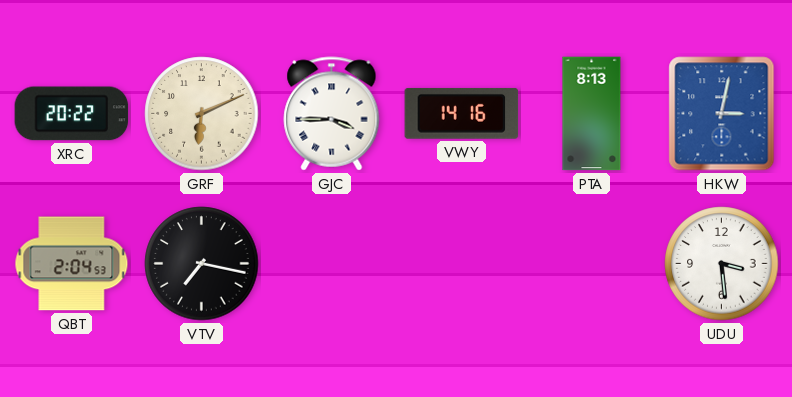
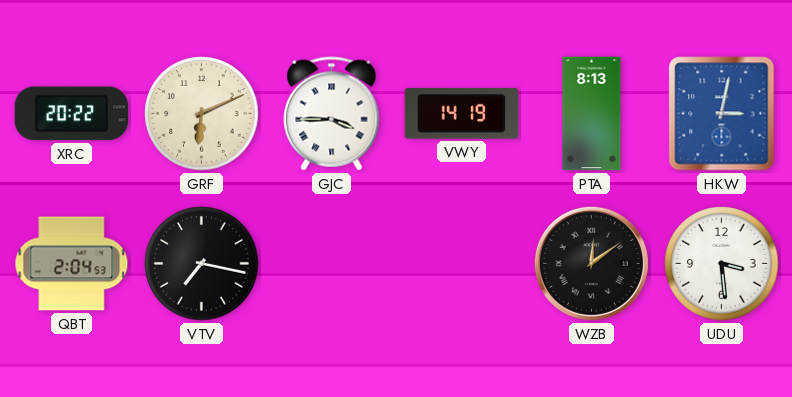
VWY: 14:16 -> 14:19
WZB: none -> 12:09
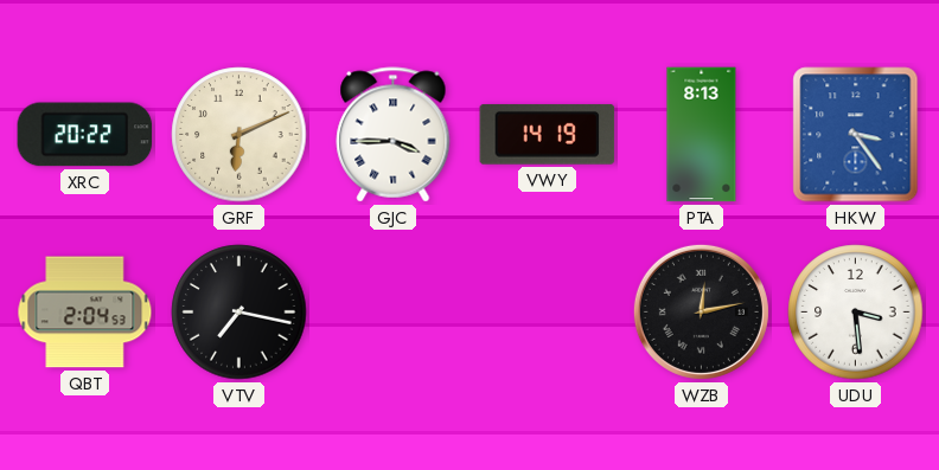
HKW: 3:02 -> 3:24
WZB: 12:09 -> 12:13
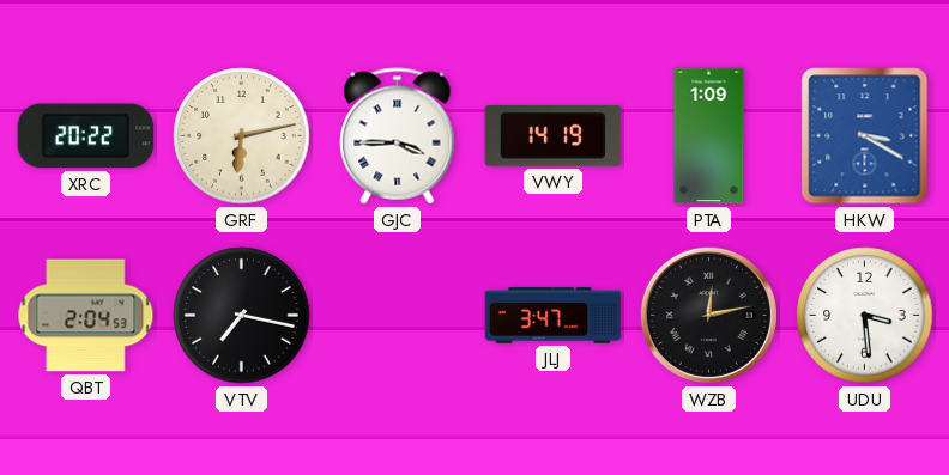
GRF: 6:11 -> 6:13
PTA: 8:13 -> 1:09
HKW: 3:24 -> 3:20
JLJ: none -> 3:47
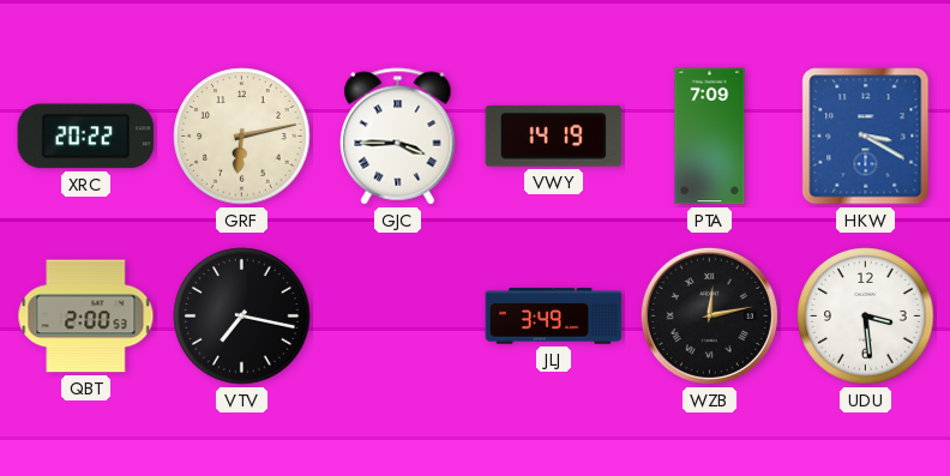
PTA: 1:09 -> 7:09
QBT: 2:04 -> 2:00
JLJ: 3:47 -> 3:49
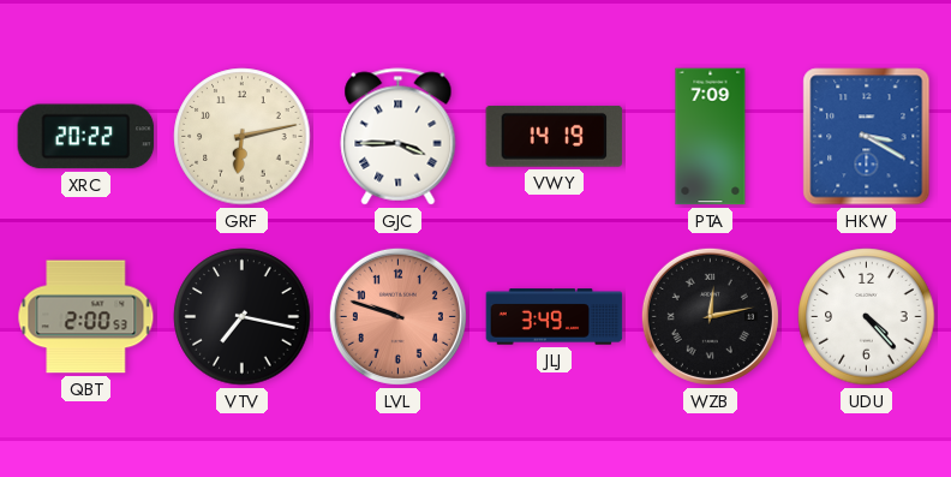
LVL: none -> 9:48
UDU: 3:29 -> 4:23
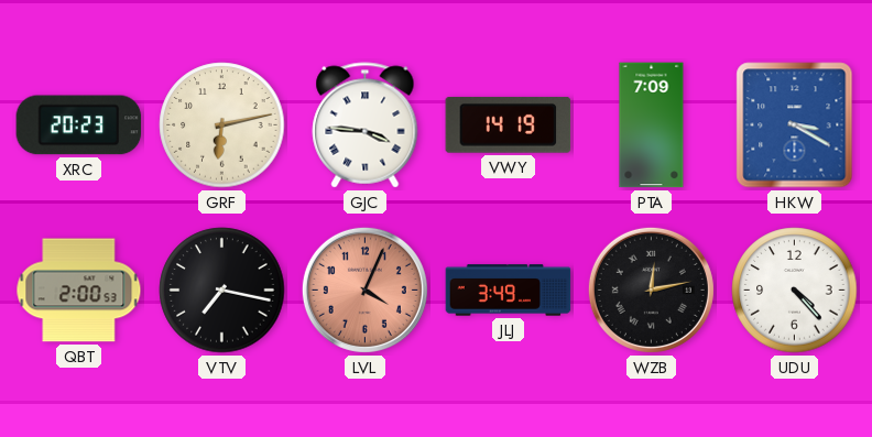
XRC: 20:22 -> 20:23
GJC: 3:45 -> 3:46
LVL: 9:48 -> 4:04
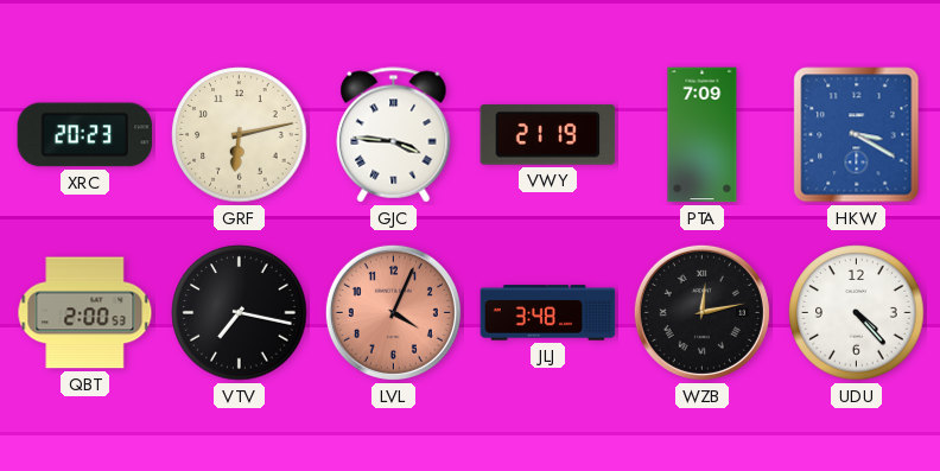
VWY: 14:19 -> 21:19
JLJ: 3:49 -> 3:48
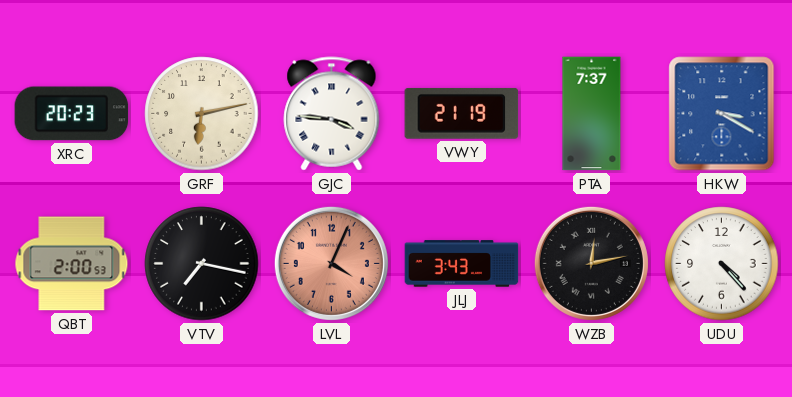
PTA: 7:09 -> 7:37
JLJ: 3:48 -> 3:43
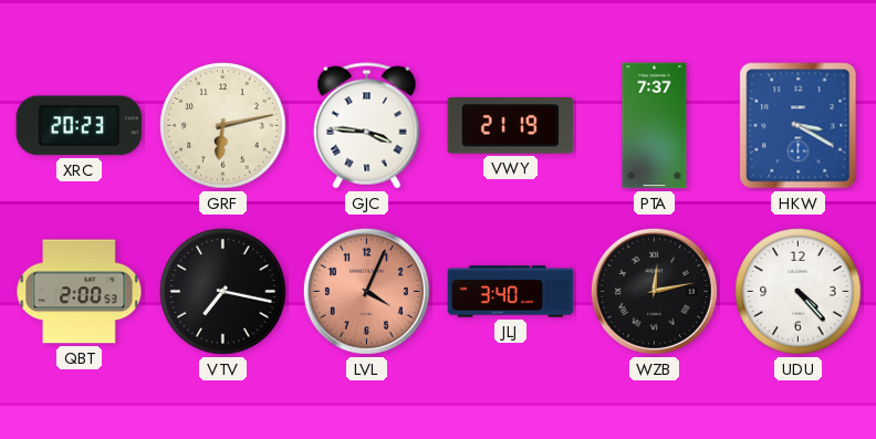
JLJ: 3:43 -> 3:40
